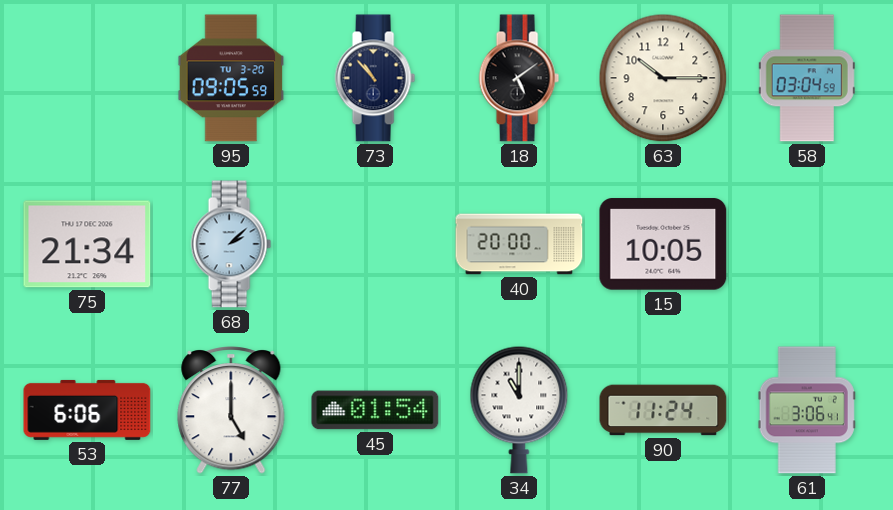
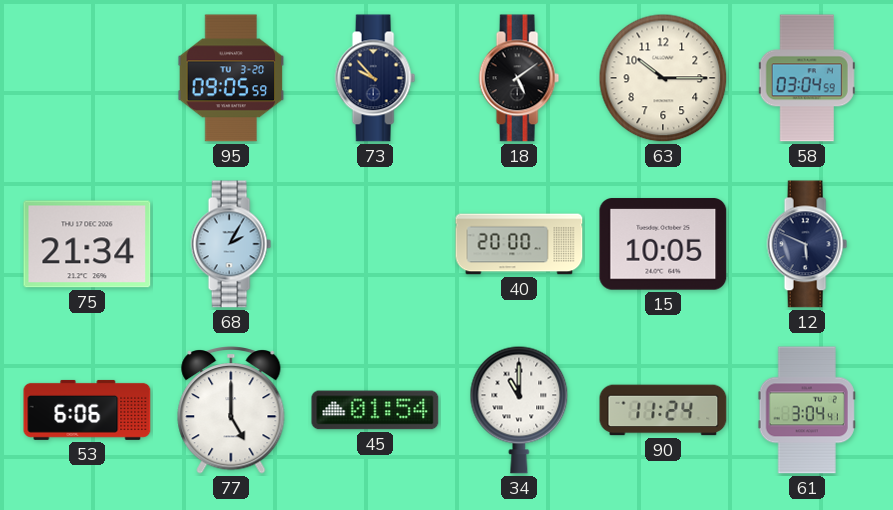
73: 10:53 -> 9:53
68: 2:08 -> 2:05
12: none -> 5:49
61: 3:06 -> 3:04
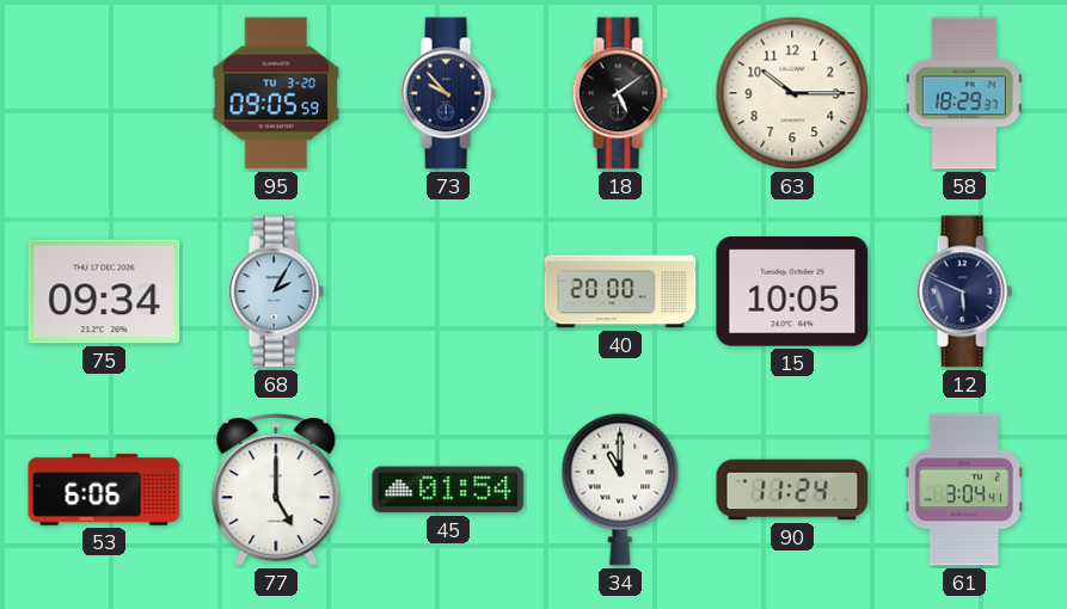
58: 03:04 -> 18:29
75: 21:34 -> 09:34
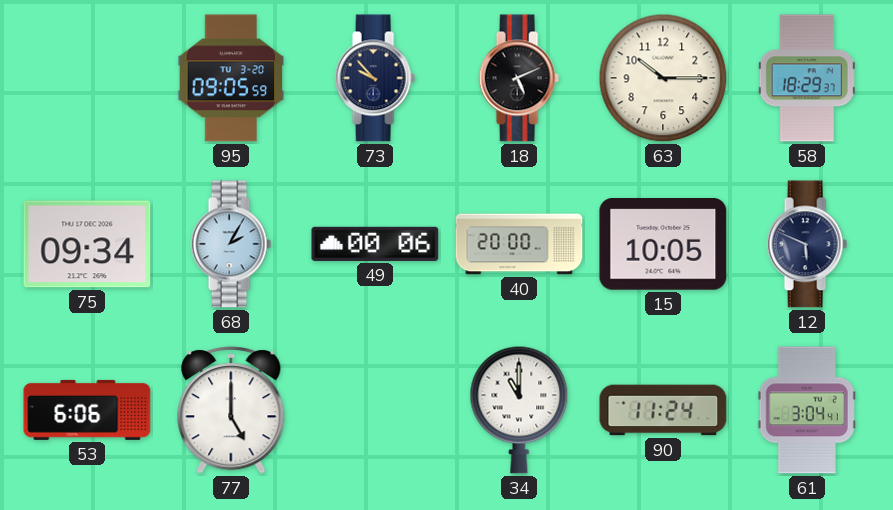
18: 5:09 -> 5:11
49: none -> 00:06
45: 01:54 -> none
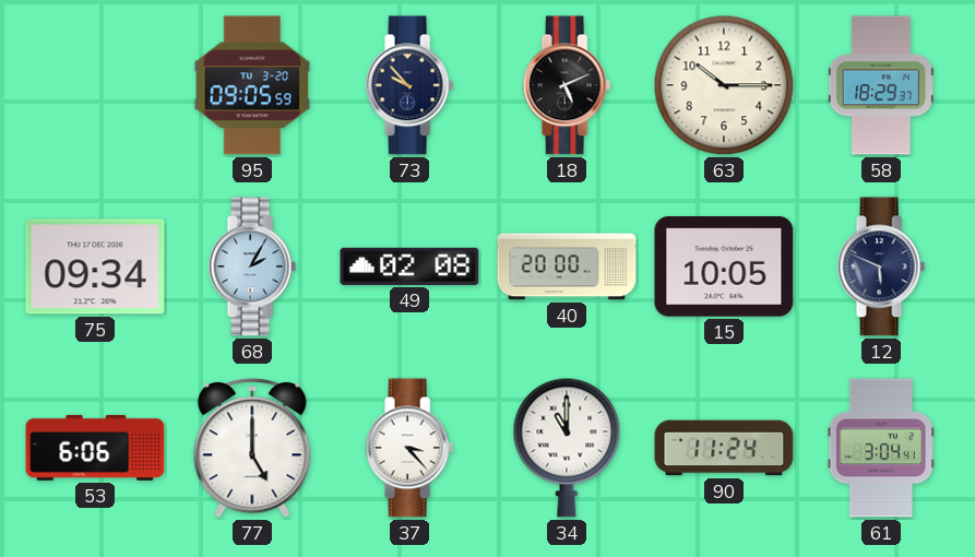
49: 00:06 -> 02:08
37: none -> 3:23
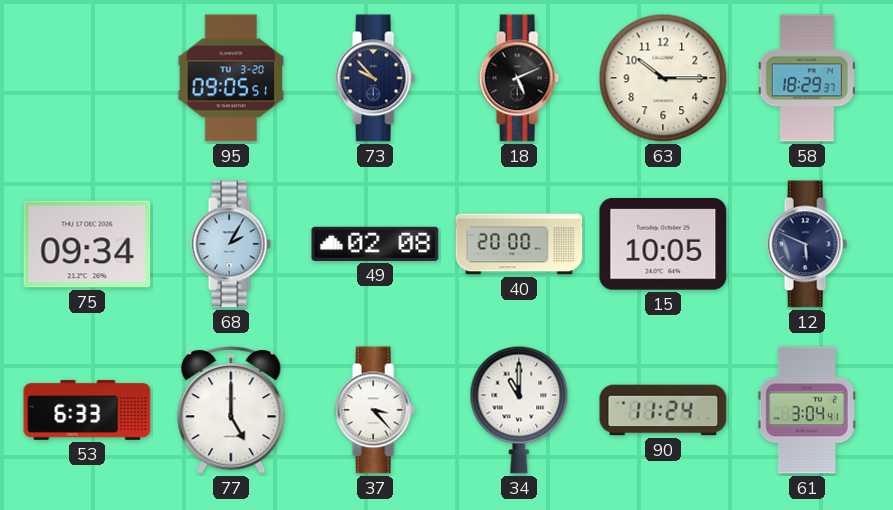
95: 09:05:59 -> 09:05:51
53: 6:06 -> 6:33
